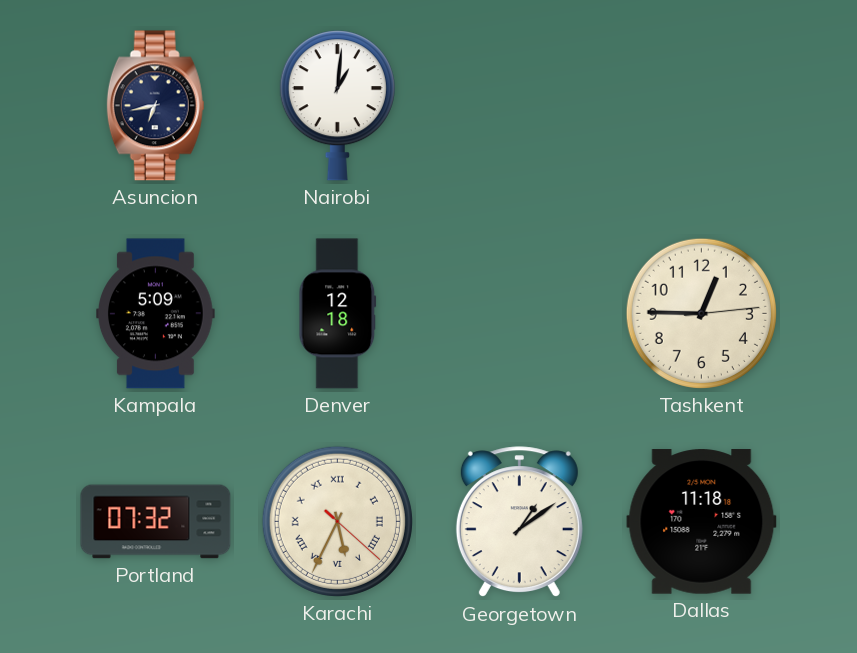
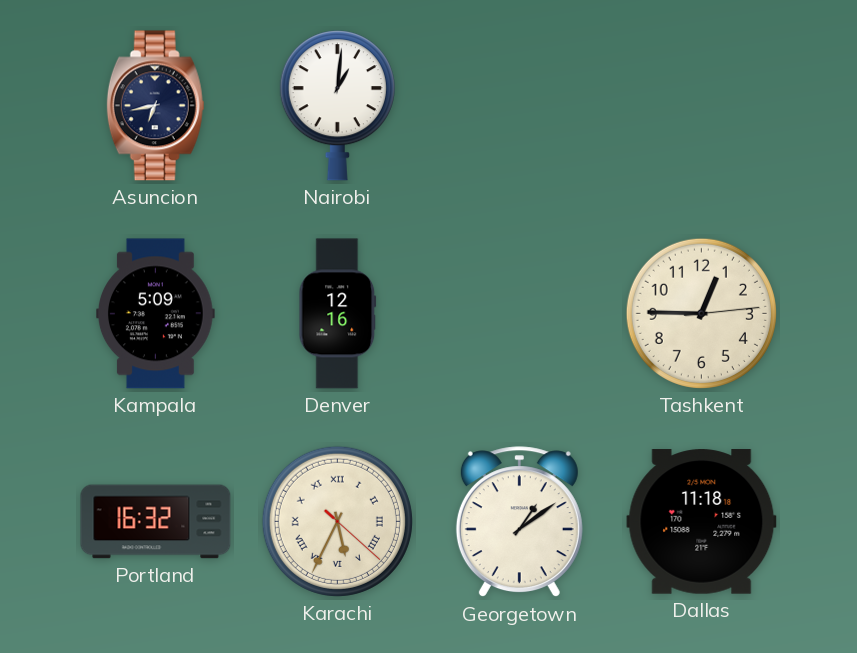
Denver: 12:18 -> 12:16
Portland: 07:32 -> 16:32
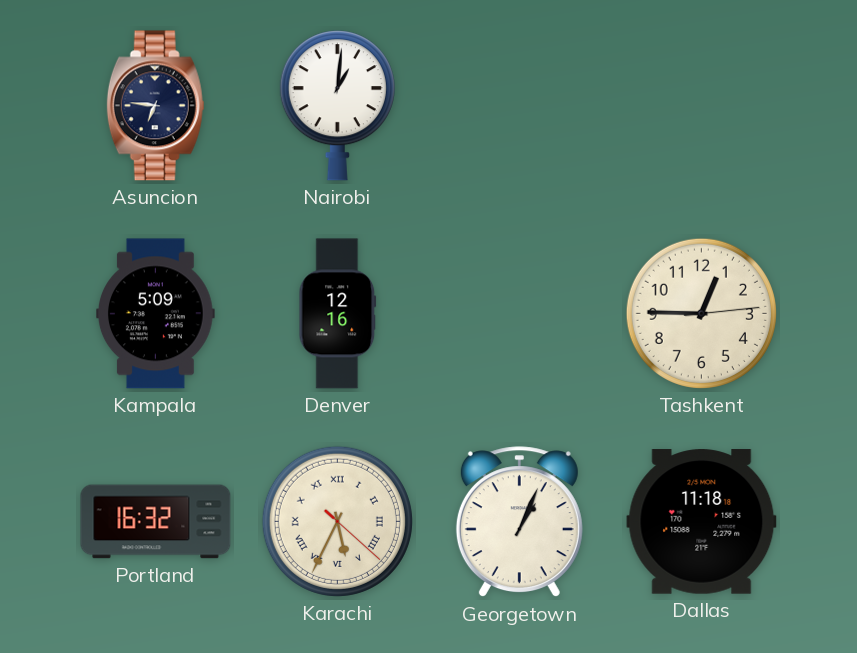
Asuncion: 6:43 -> 6:46
Georgetown: 1:09 -> 1:04
